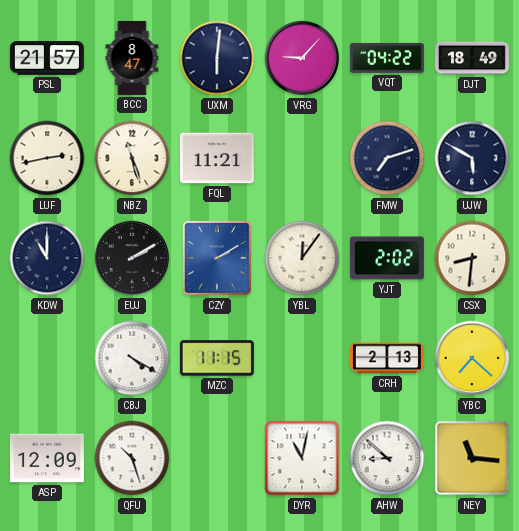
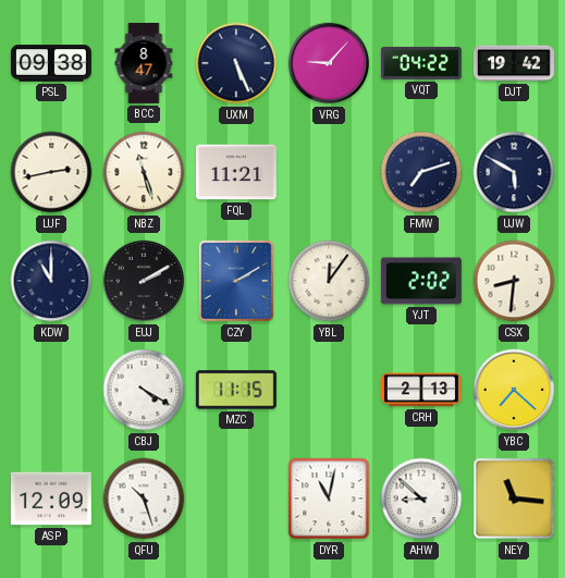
PSL: 21:57 -> 09:38
UXM: 6:01 -> 5:26
DJT: 18:49 -> 19:42
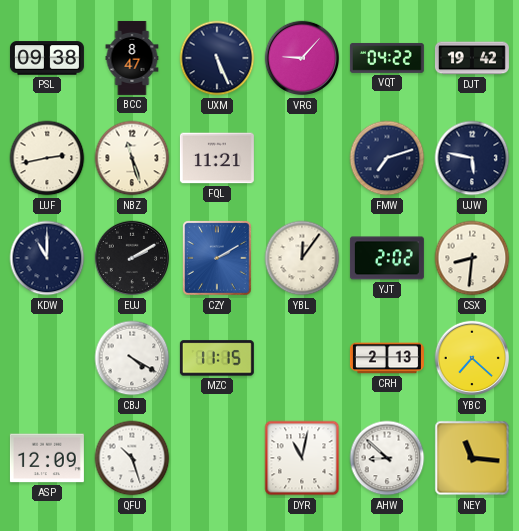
UJW: 5:50 -> 5:47
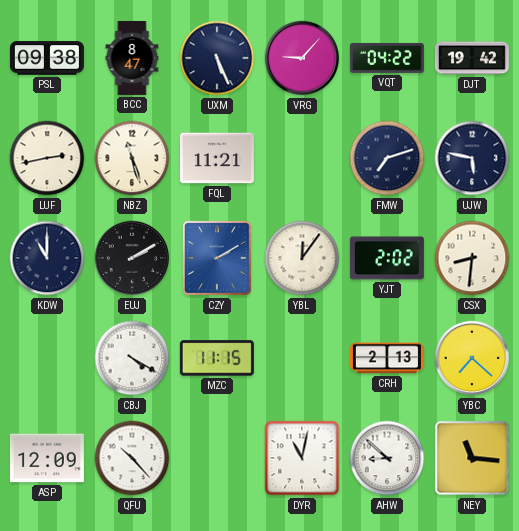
QFU: 10:27 -> 10:23
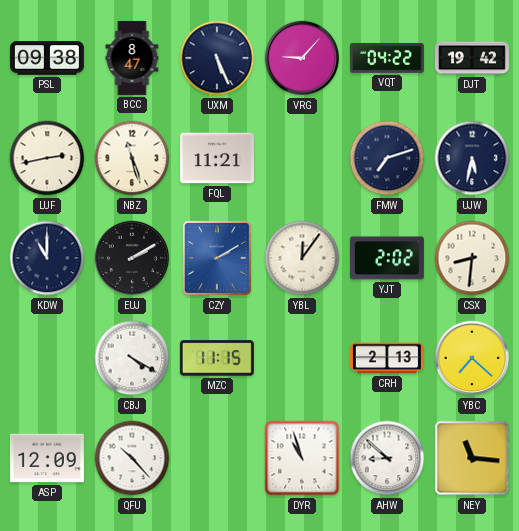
UJW: 5:47 -> 5:32
DYR: 11:02 -> 10:57
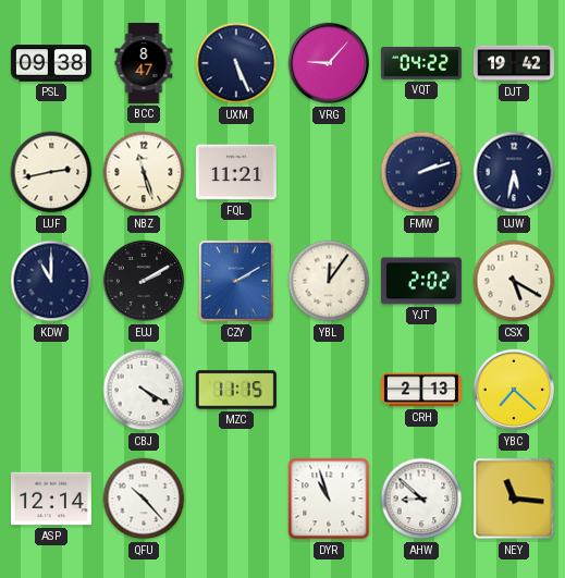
FMW: 7:12 -> 2:12
CSX: 8:31 -> 5:20
ASP: 12:09 -> 12:14
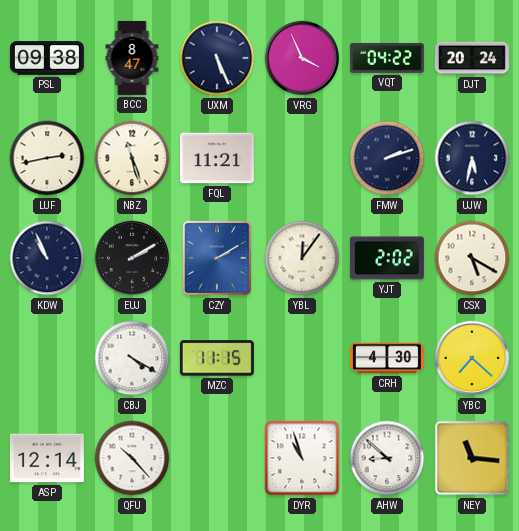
VRG: 9:07 -> 3:56
DJT: 19:42 -> 20:24
KDW: 11:00 -> 10:56
CRH: 2:13 -> 4:30
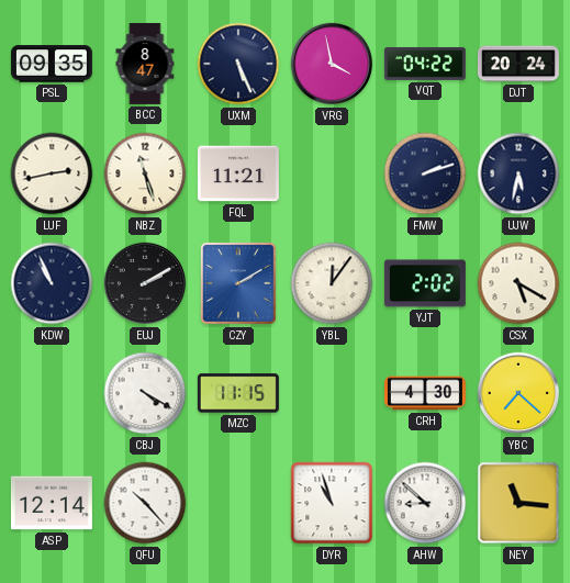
PSL: 09:38 -> 09:35
VRG: 3:56 -> 3:58
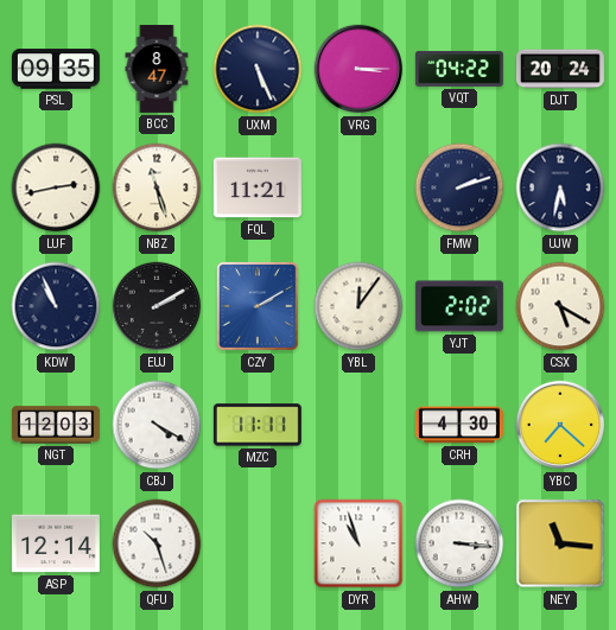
VRG: 3:58 -> 3:15
NGT: none -> 12:03
MZC: 11:15 -> 11:11
QFU: 10:23 -> 10:27
AHW: 8:52 -> 3:16
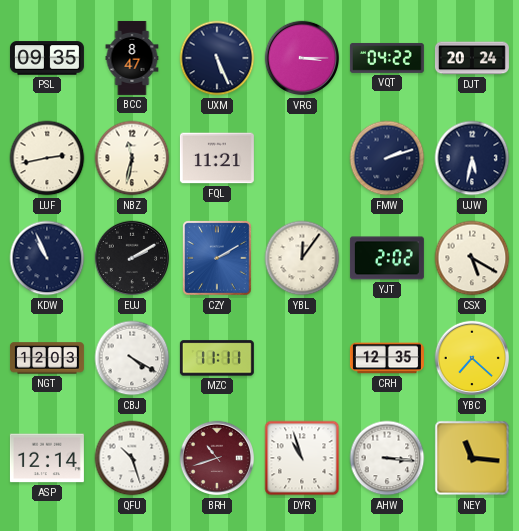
NBZ: 11:27 -> 11:32
CRH: 4:30 -> 12:35
BRH: none -> 10:42
